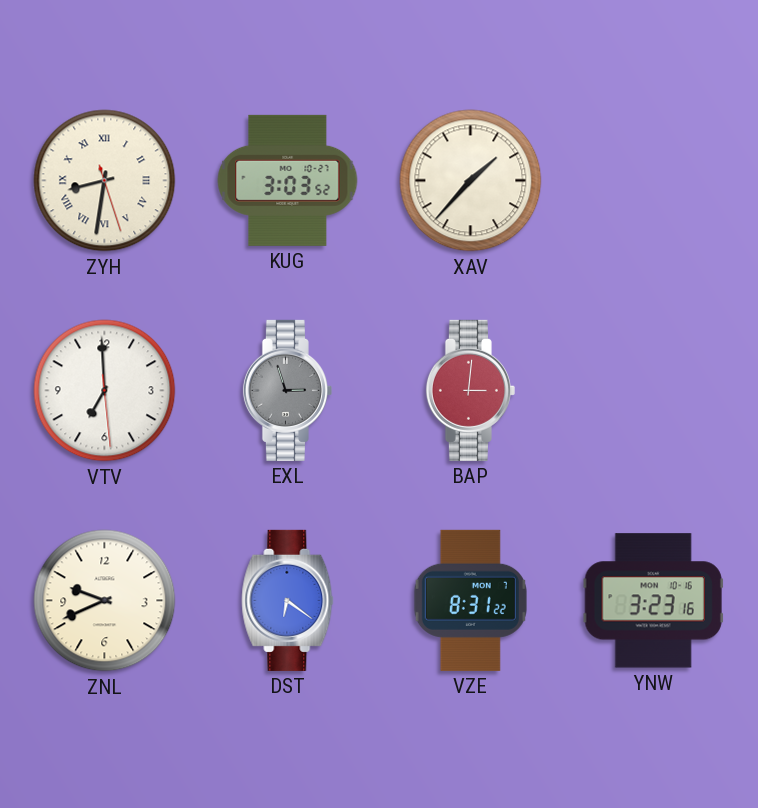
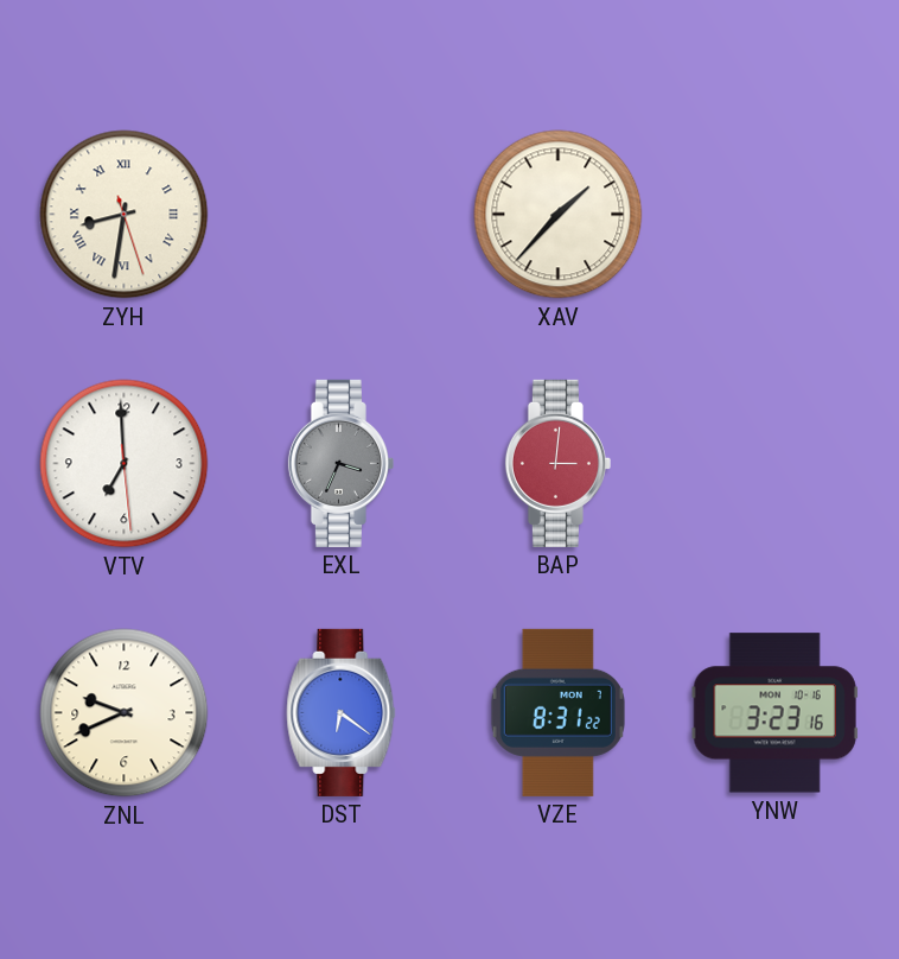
KUG: 3:03 -> none
EXL: 2:57 -> 3:34
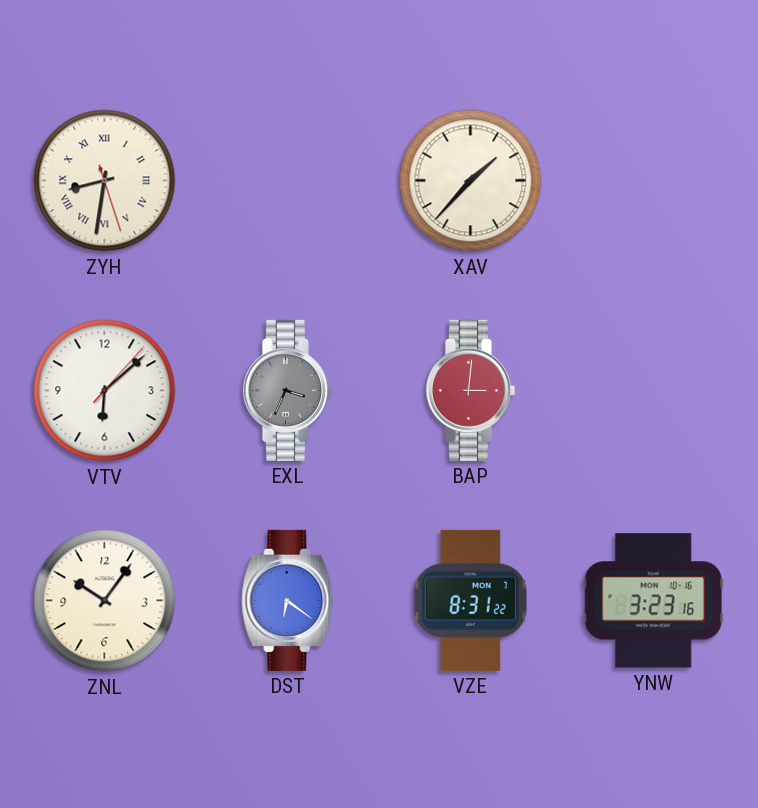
VTV: 6:59 -> 6:08
ZNL: 9:41 -> 10:06
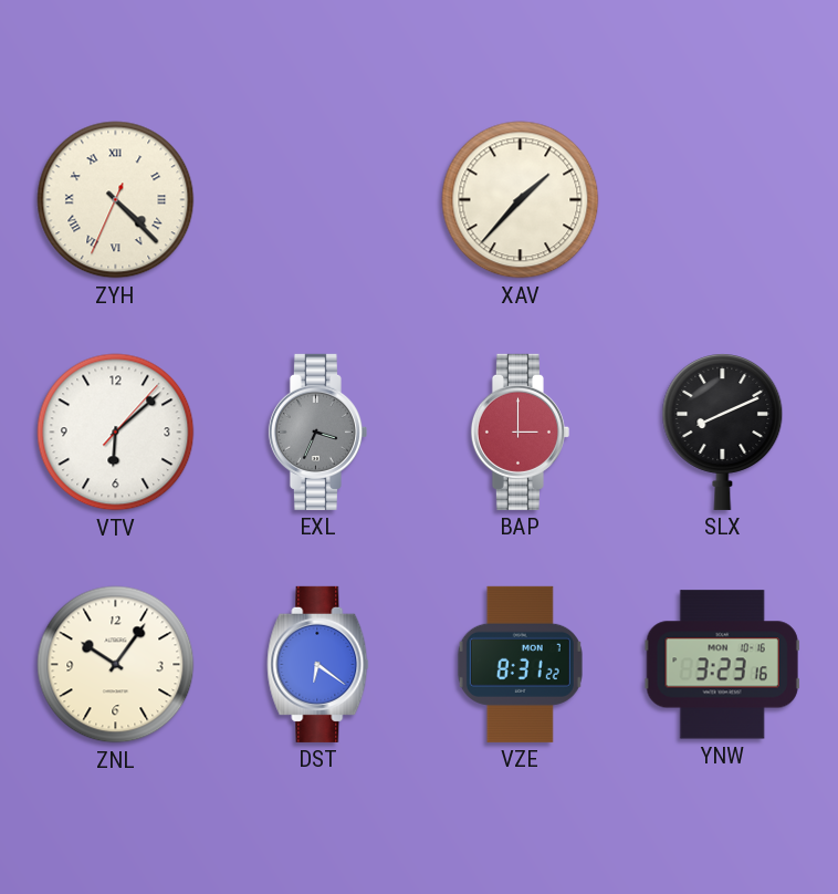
ZYH: 8:31 -> 4:22
BAP: 3:01 -> 3:00
SLX: none -> 8:11
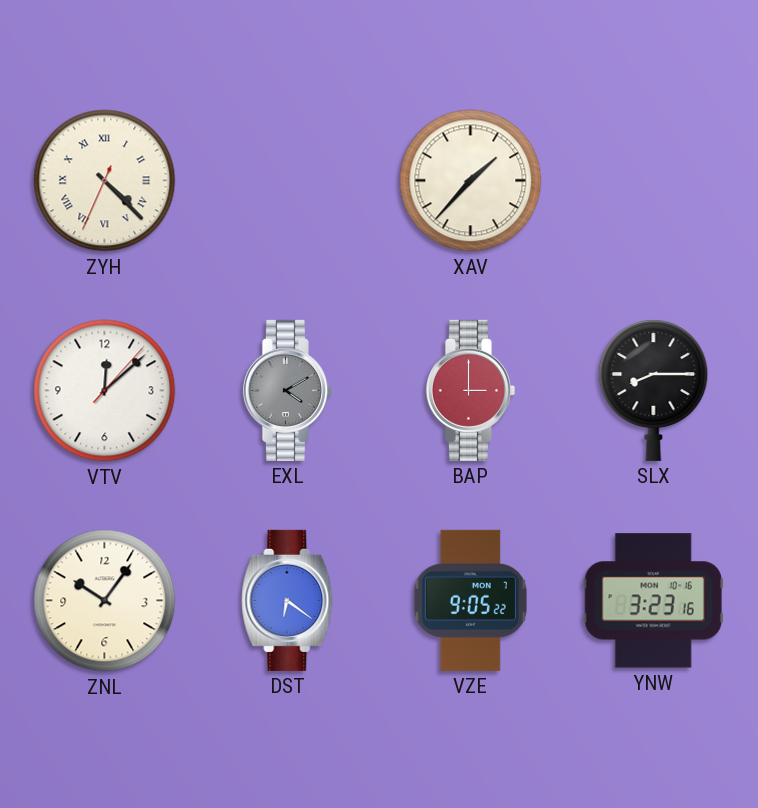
VTV: 6:08 -> 12:08
EXL: 3:34 -> 4:10
SLX: 8:11 -> 8:15
VZE: 8:31 -> 9:05
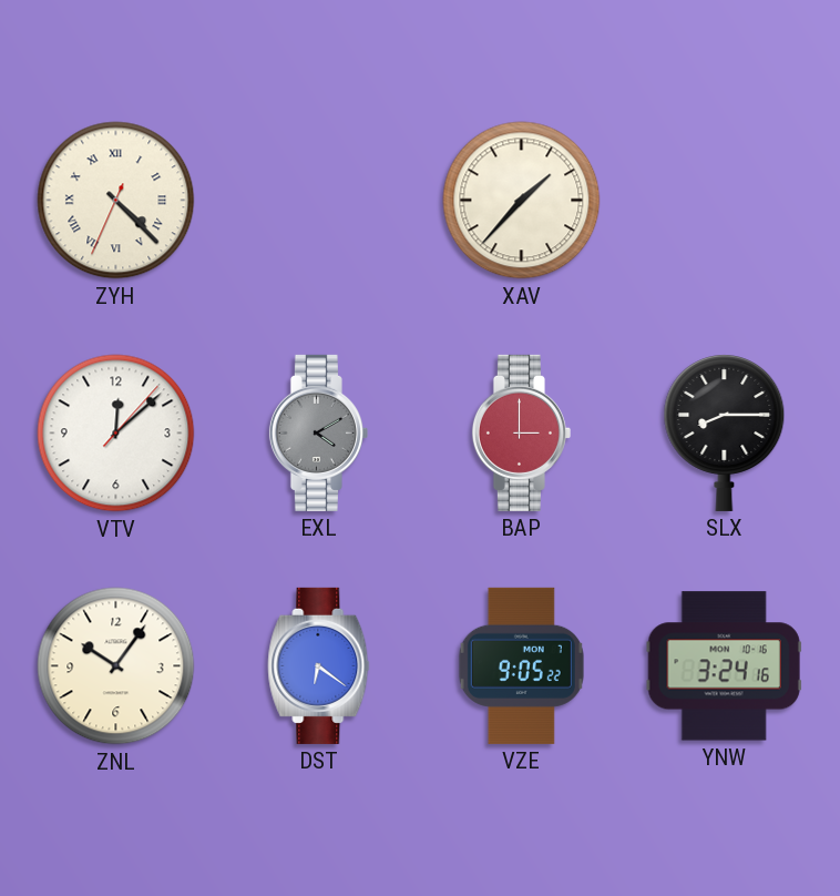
YNW: 3:23 -> 3:24
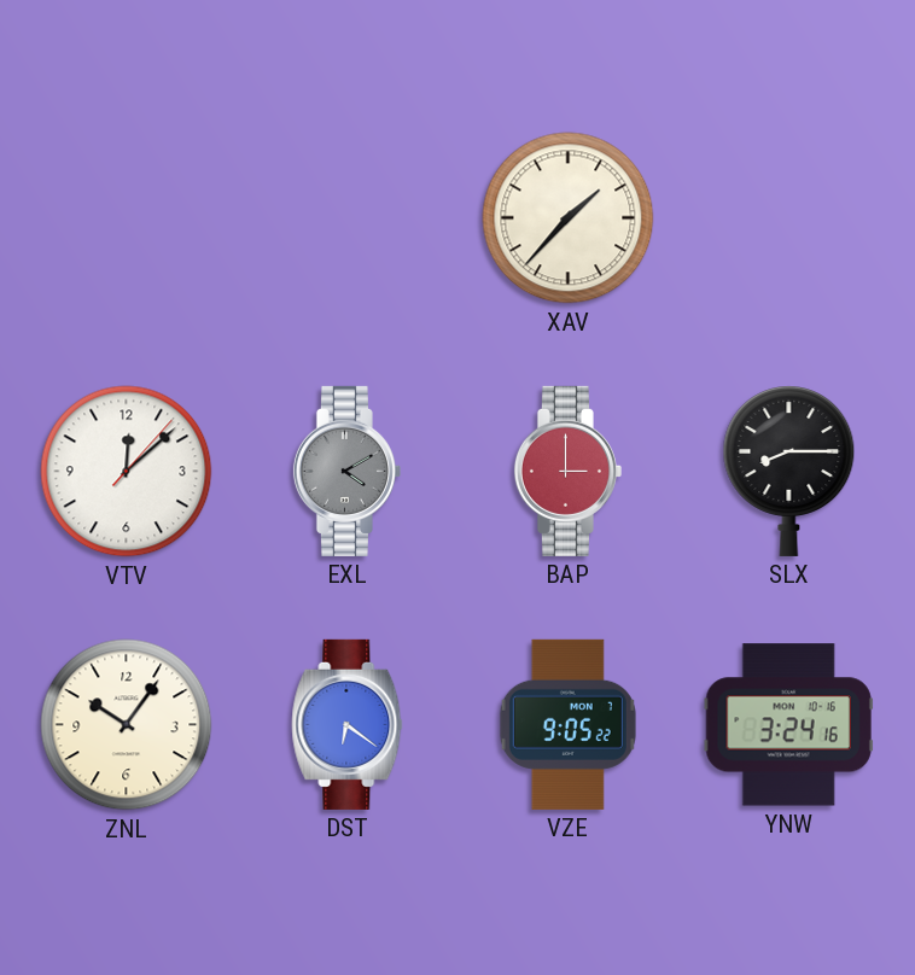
ZYH: 4:22 -> none
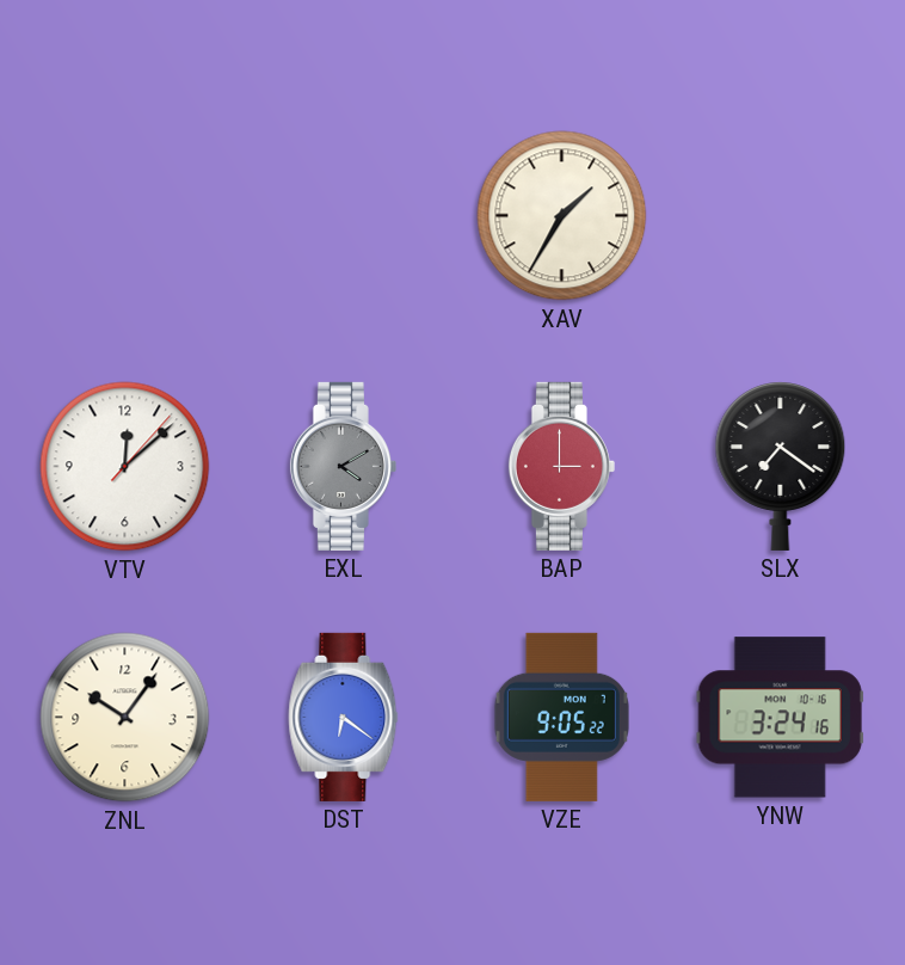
XAV: 1:37 -> 1:35
SLX: 8:15 -> 7:21
